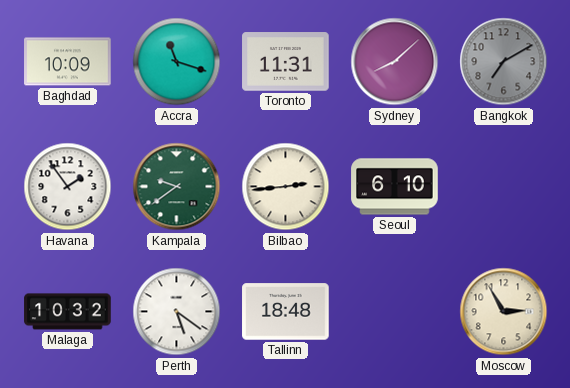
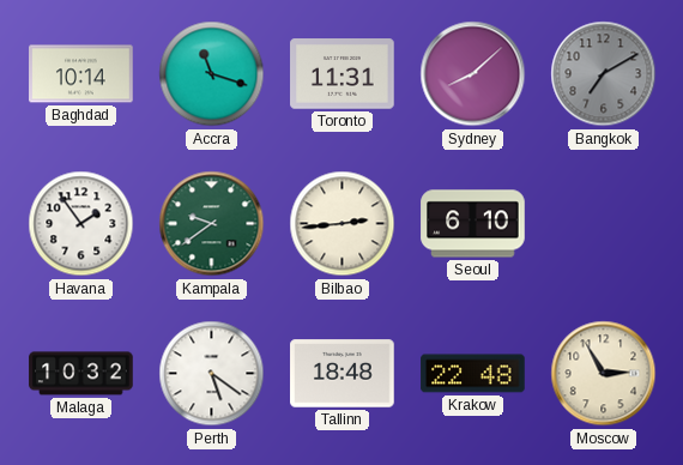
Baghdad: 10:09 -> 10:14
Krakow: none -> 22:48
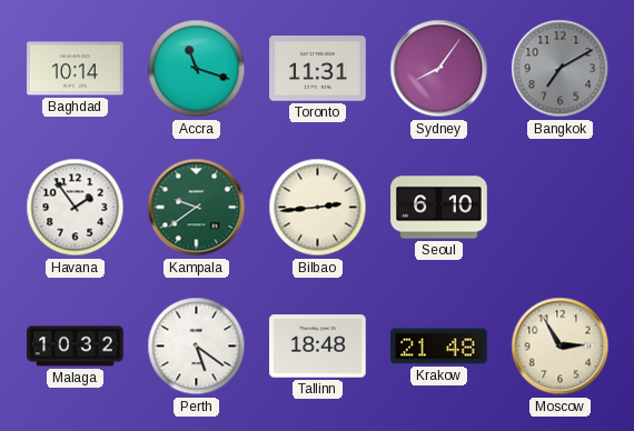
Sydney: 8:08 -> 8:06
Krakow: 22:48 -> 21:48
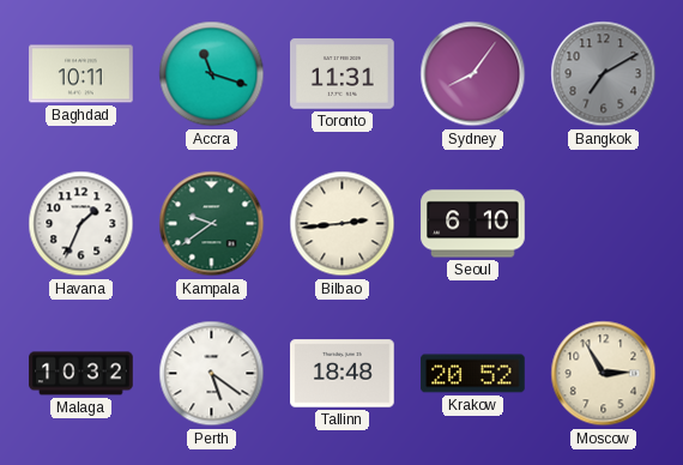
Baghdad: 10:14 -> 10:11
Havana: 1:54 -> 1:34
Krakow: 21:48 -> 20:52
